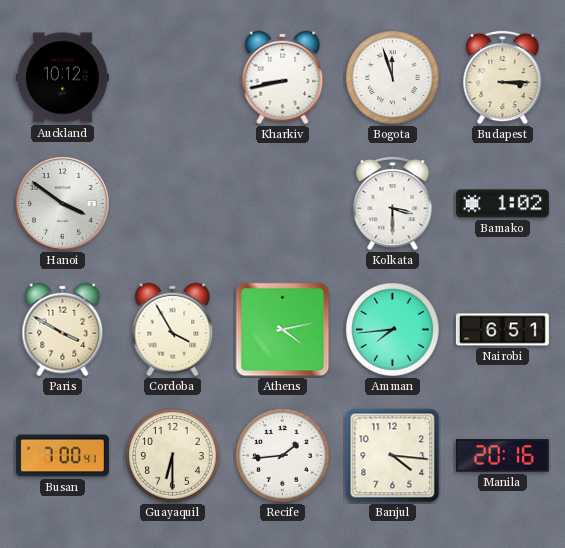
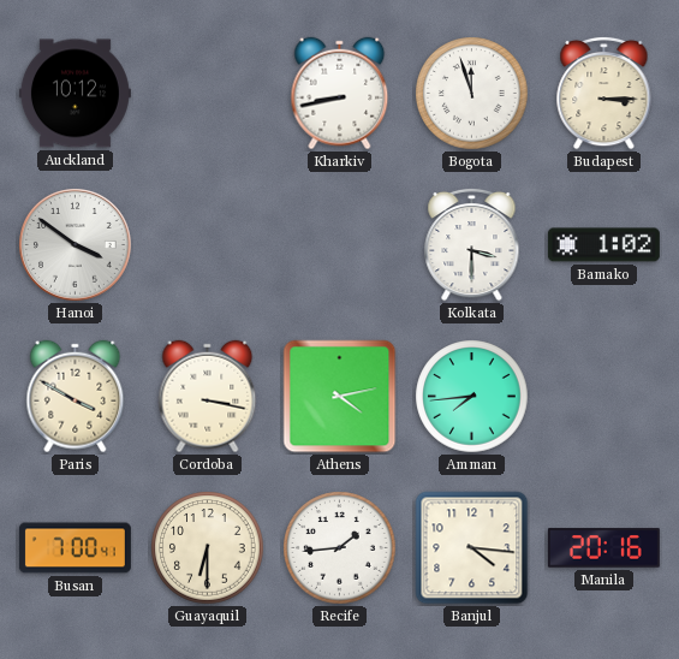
Cordoba: 3:55 -> 3:17
Nairobi: 6:51 -> none
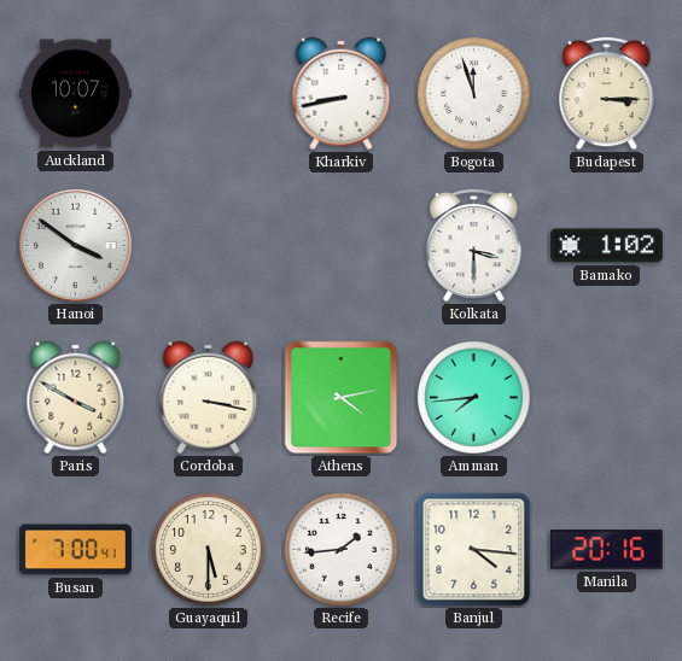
Auckland: 10:12 -> 10:07
Guayaquil: 6:30 -> 5:30
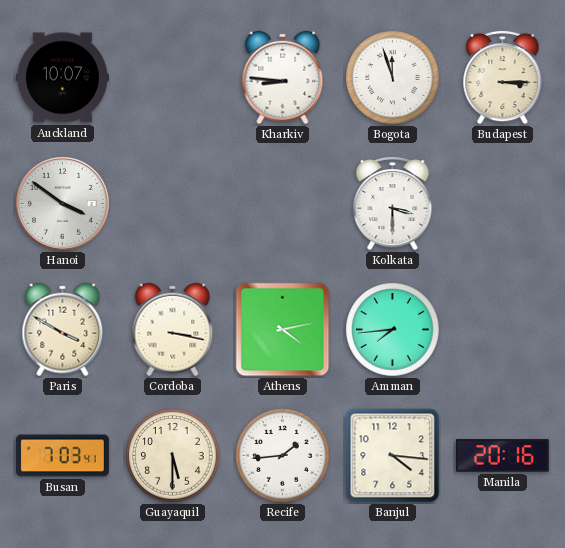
Kharkiv: 8:43 -> 8:46
Bamako: 1:02 -> none
Busan: 7:00 -> 7:03
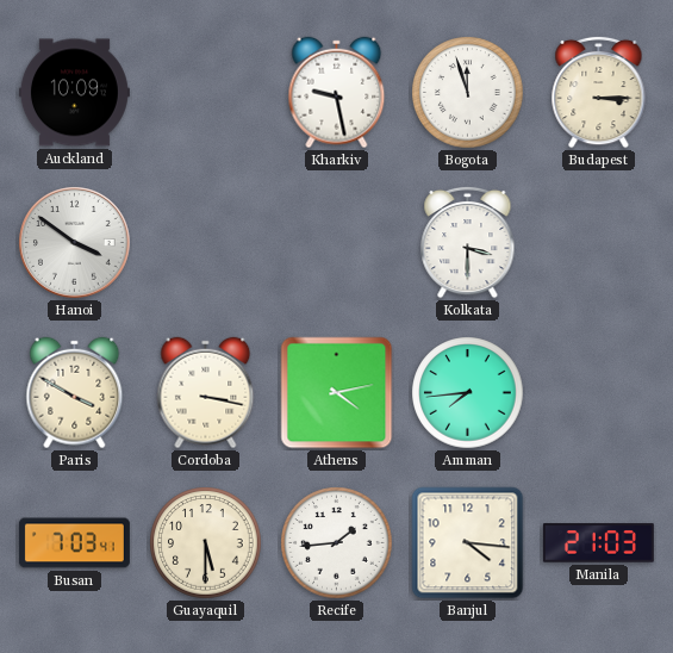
Auckland: 10:07 -> 10:09
Kharkiv: 8:46 -> 9:28
Manila: 20:16 -> 21:03
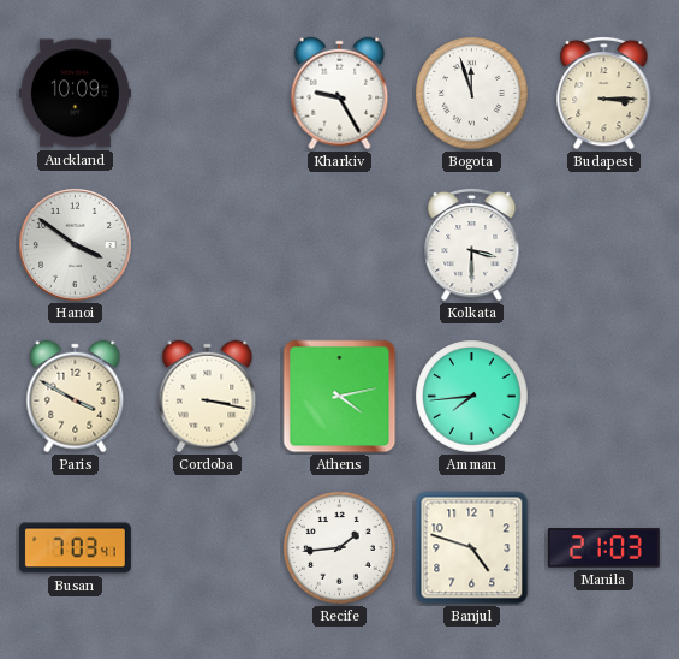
Kharkiv: 9:28 -> 9:25
Guayaquil: 5:30 -> none
Banjul: 4:16 -> 4:48
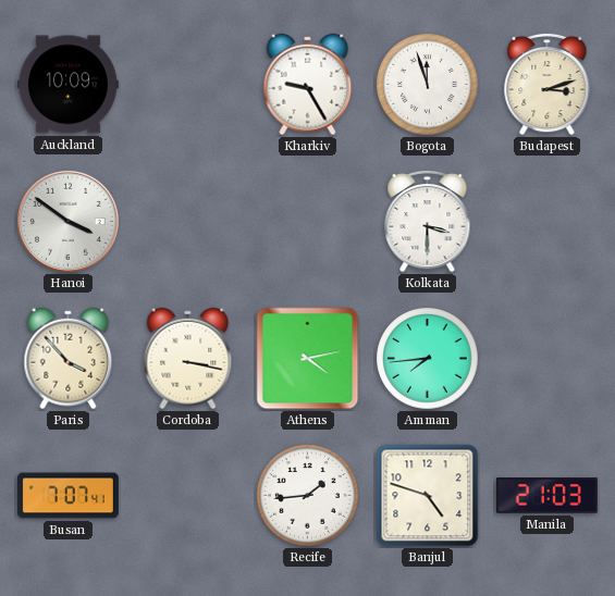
Budapest: 3:15 -> 3:12
Paris: 3:50 -> 3:53
Busan: 7:03 -> 7:07
